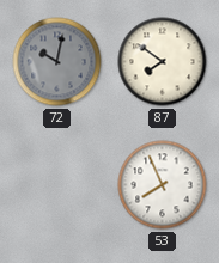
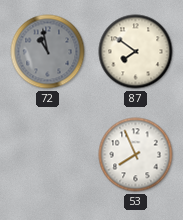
72: 10:02 -> 10:58
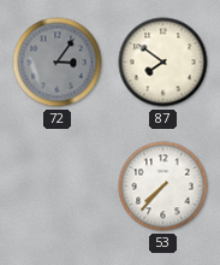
72: 10:58 -> 3:06
53: 7:56 -> 7:37
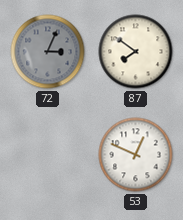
72: 3:06 -> 3:04
53: 7:37 -> 12:49
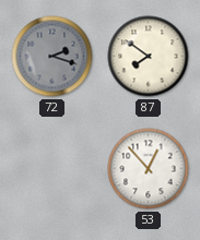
72: 3:04 -> 2:18
53: 12:49 -> 12:53
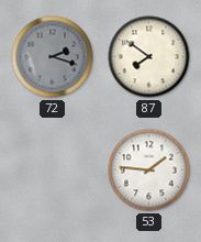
53: 12:53 -> 1:46
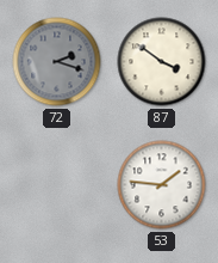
87: 7:51 -> 3:51
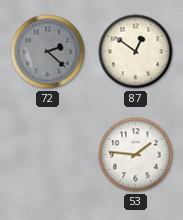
72: 2:18 -> 2:22
87: 3:51 -> 12:51
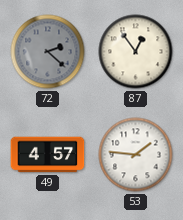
87: 12:51 -> 12:54
49: none -> 4:57
